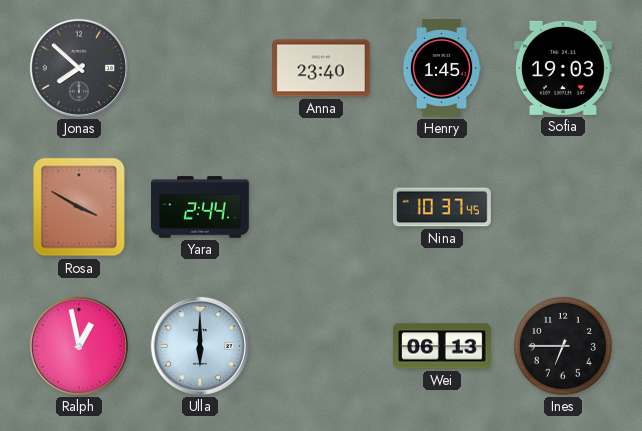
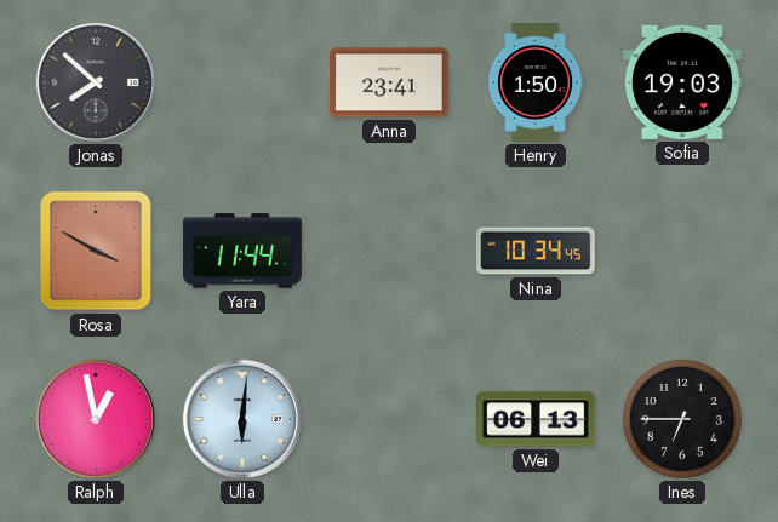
Anna: 23:40 -> 23:41
Henry: 1:45 -> 1:50
Yara: 2:44 -> 11:44
Nina: 10:37 -> 10:34
Ulla: 6:00 -> 6:01
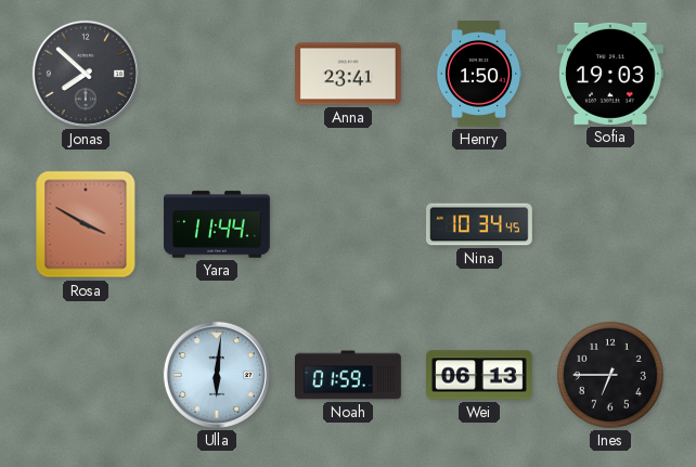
Ralph: 12:58 -> none
Noah: none -> 01:59
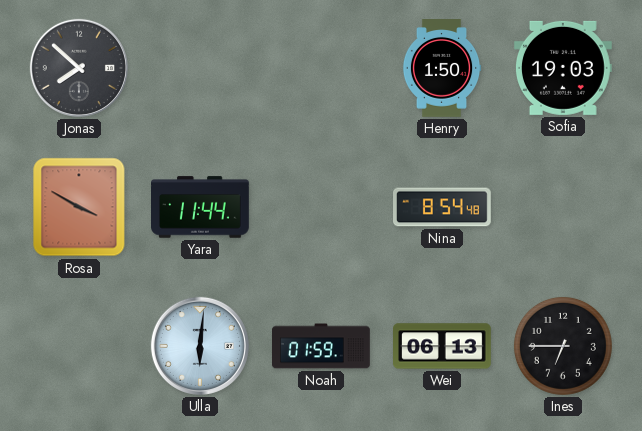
Anna: 23:41 -> none
Nina: 10:34 -> 8:54
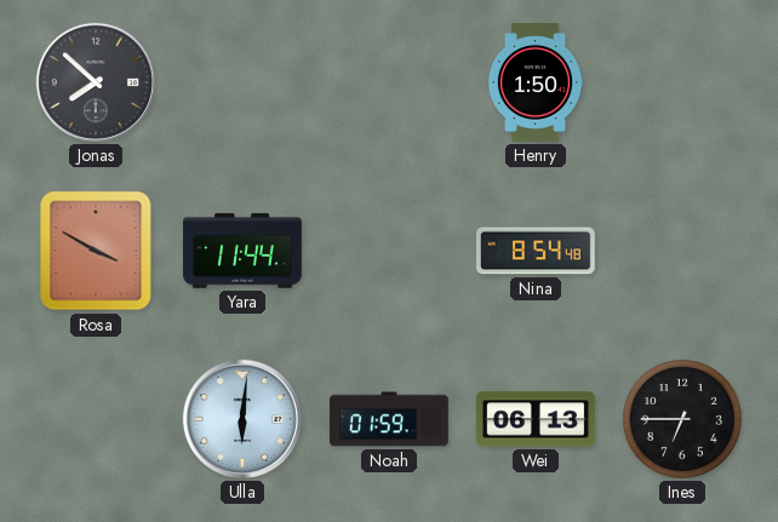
Sofia: 19:03 -> none
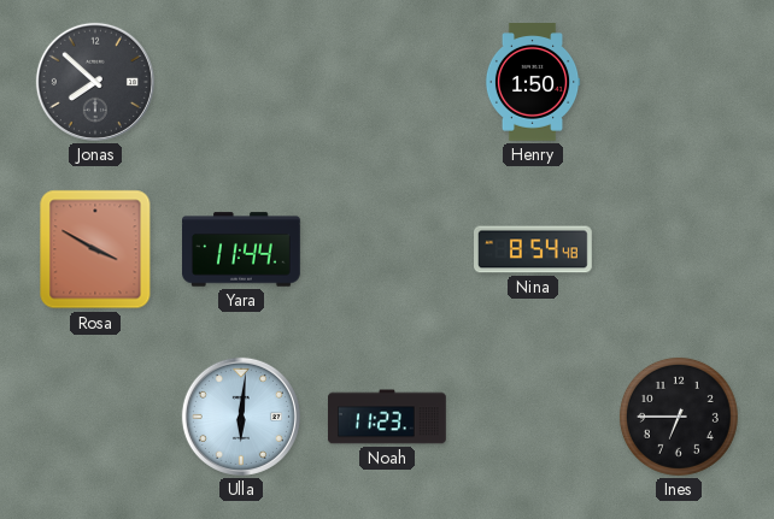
Noah: 01:59 -> 11:23
Wei: 06:13 -> none
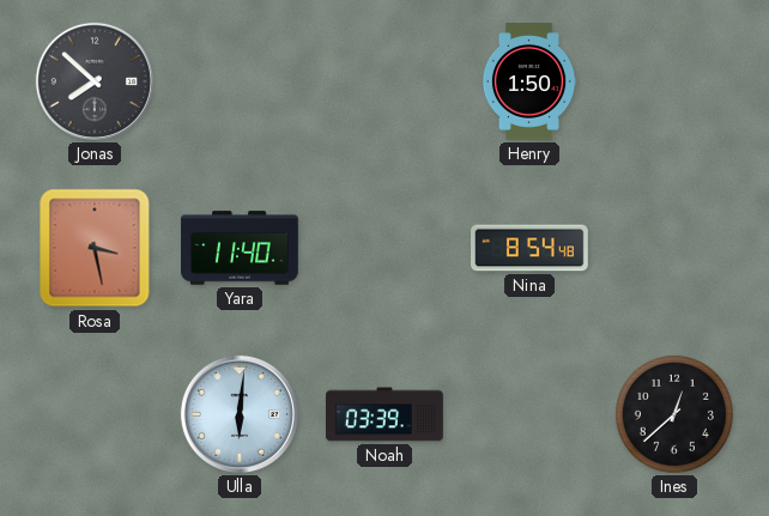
Rosa: 3:50 -> 3:28
Yara: 11:44 -> 11:40
Noah: 11:23 -> 03:39
Ines: 6:45 -> 12:38
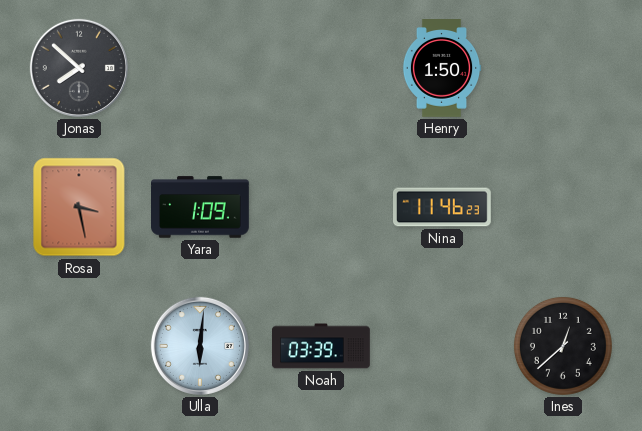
Yara: 11:40 -> 1:09
Nina: 8:54 -> 11:46
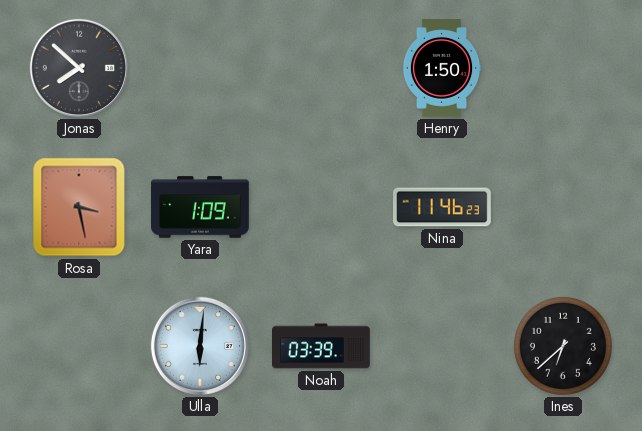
Ines: 12:38 -> 6:38
